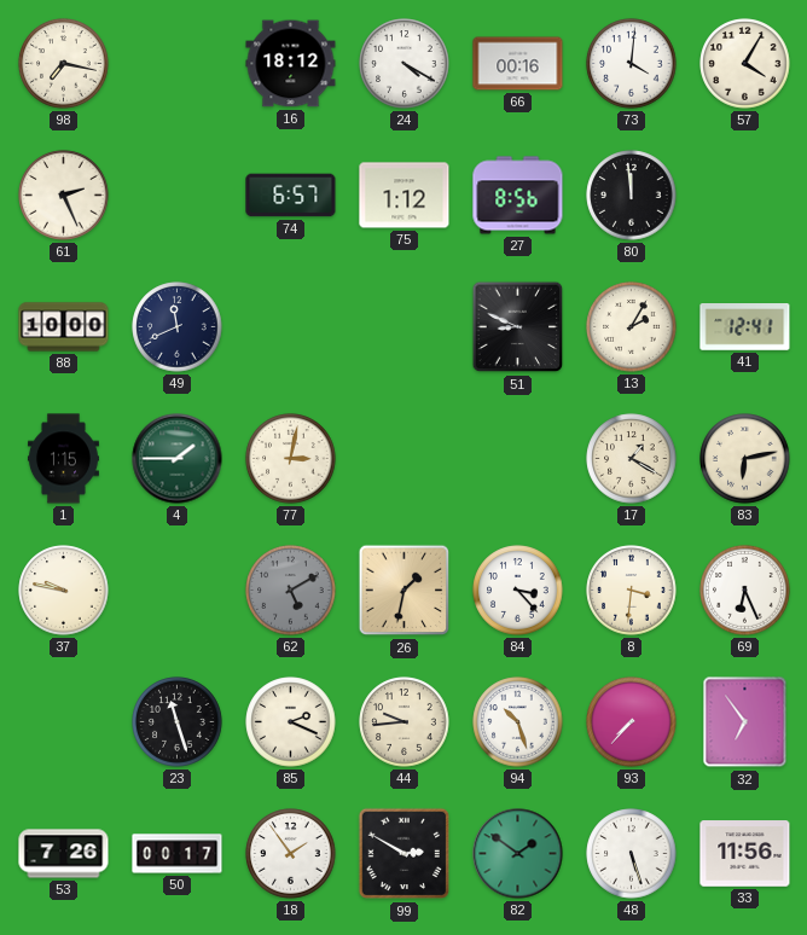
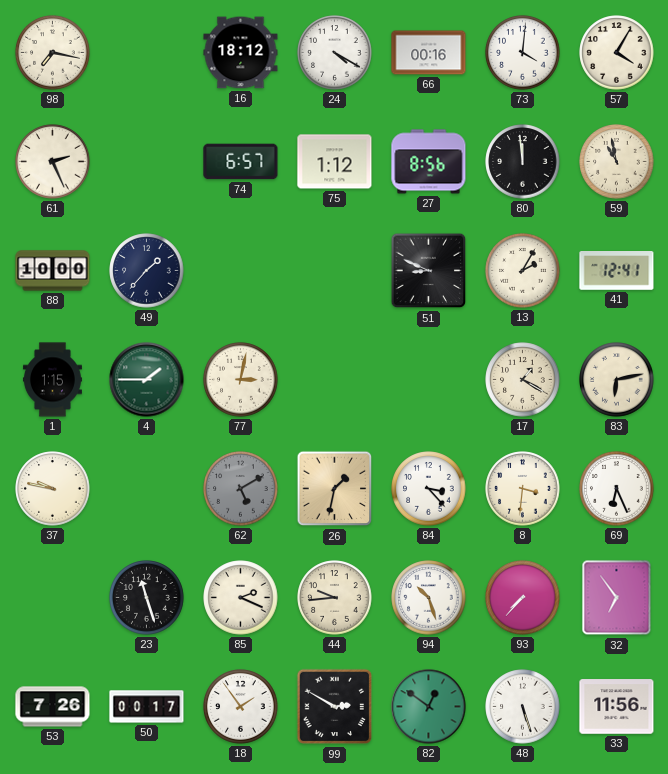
59: none -> 10:58
49: 11:41 -> 1:37
82: 1:51 -> 12:51
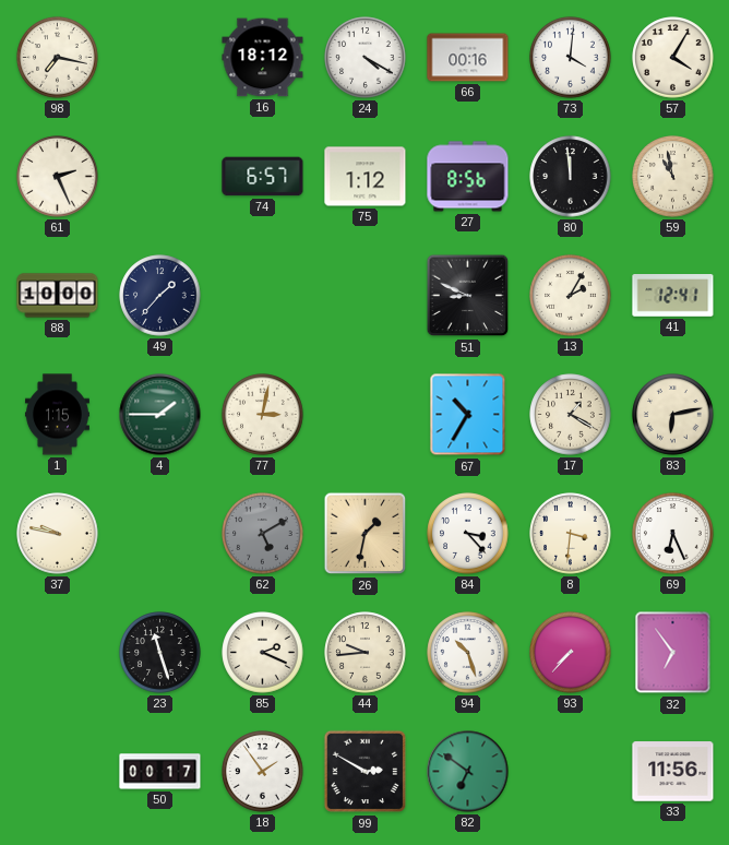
67: none -> 10:35
53: 7:26 -> none
82: 12:51 -> 6:51
48: 5:27 -> none
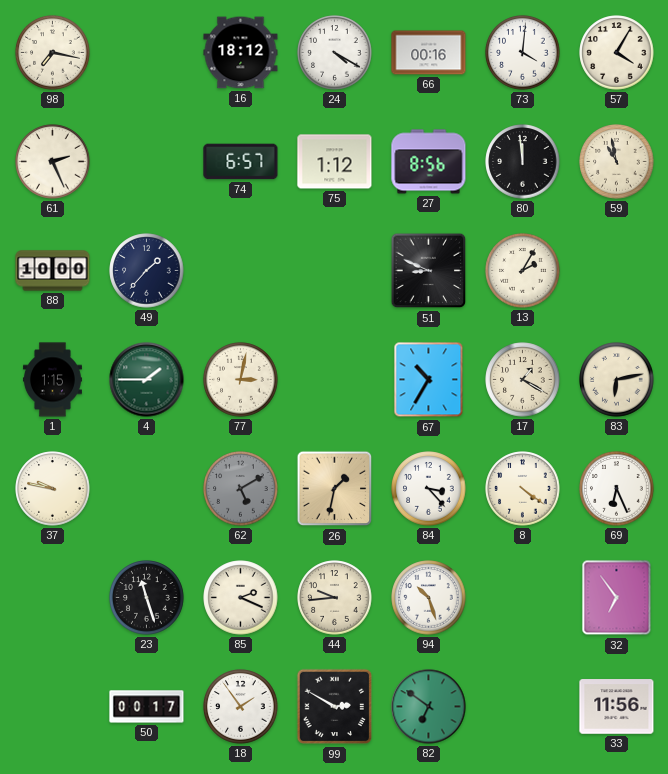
41: 12:41 -> none
8: 3:31 -> 4:21
93: 7:37 -> none
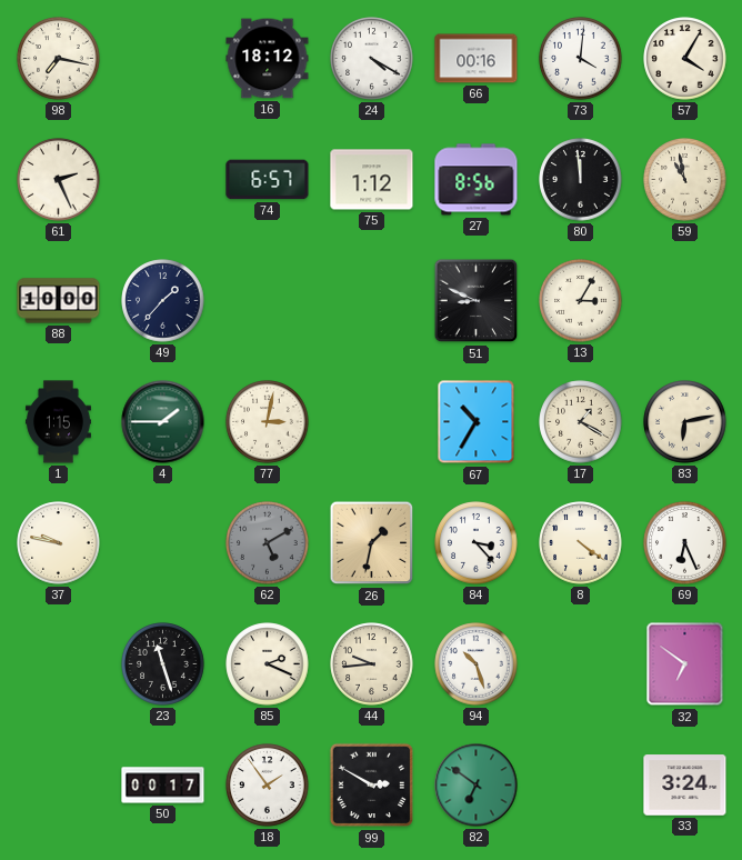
13: 2:05 -> 3:05
32: 6:54 -> 6:51
33: 11:56 -> 3:24
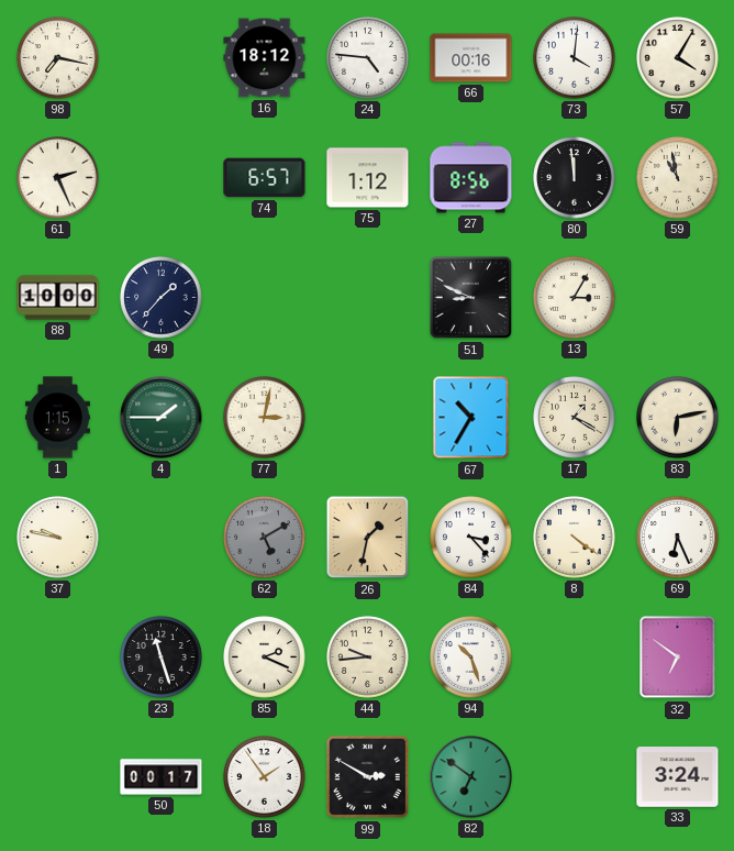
24: 4:20 -> 4:46
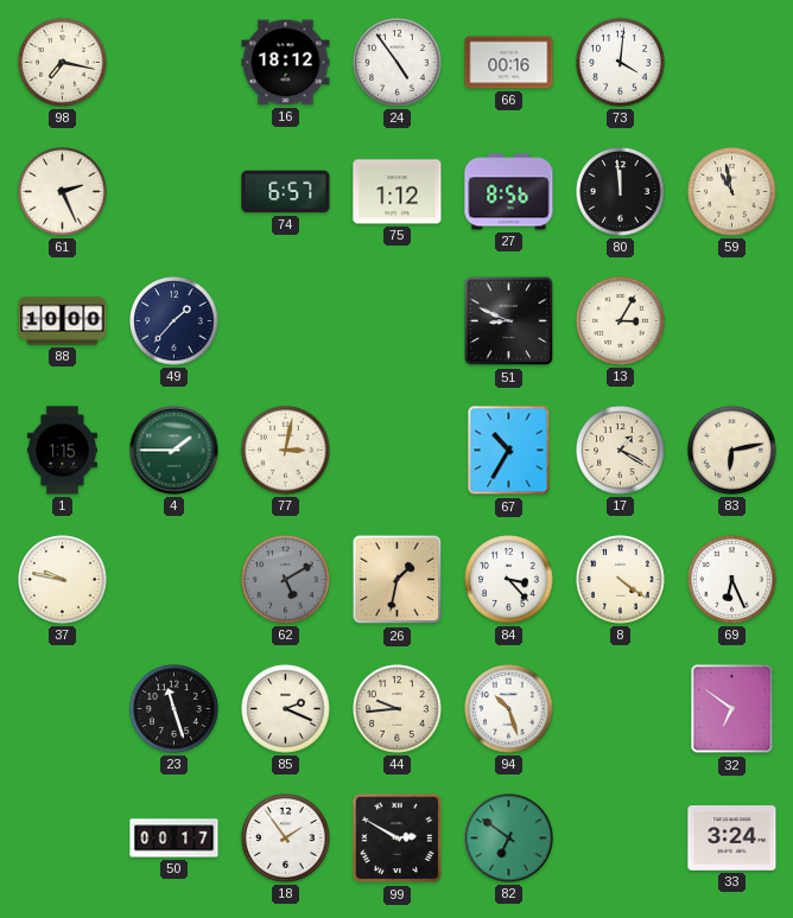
24: 4:46 -> 4:54
57: 4:05 -> none
